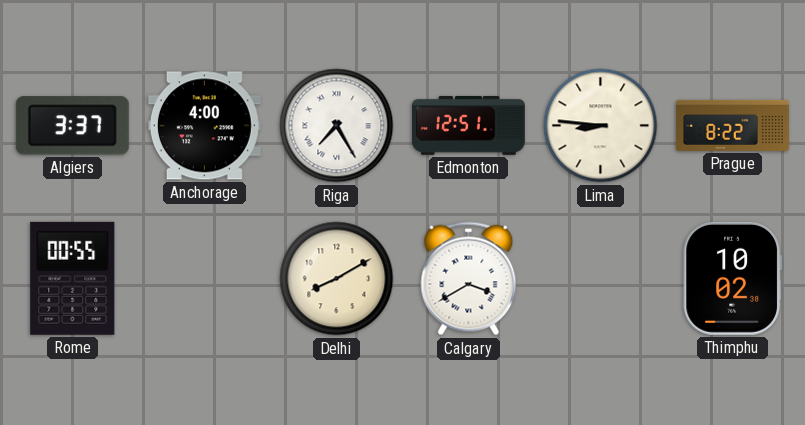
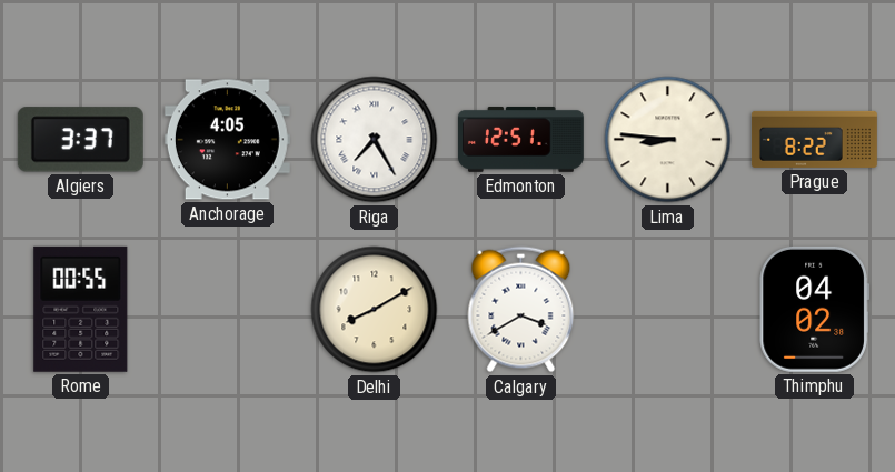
Anchorage: 4:00 -> 4:05
Thimphu: 10:02 -> 04:02
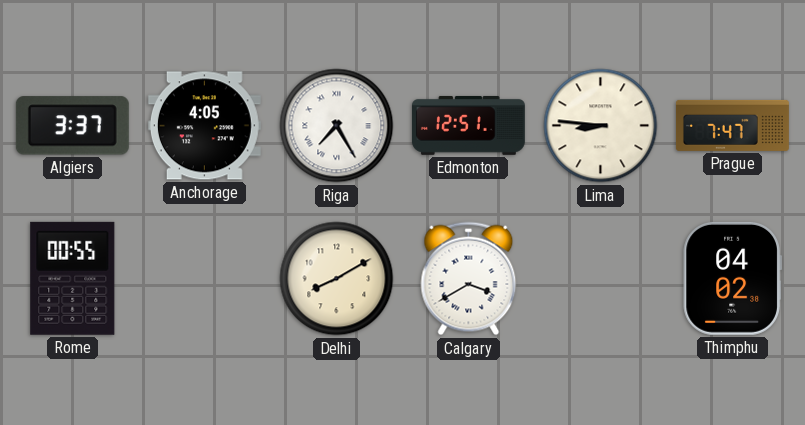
Prague: 8:22 -> 7:47
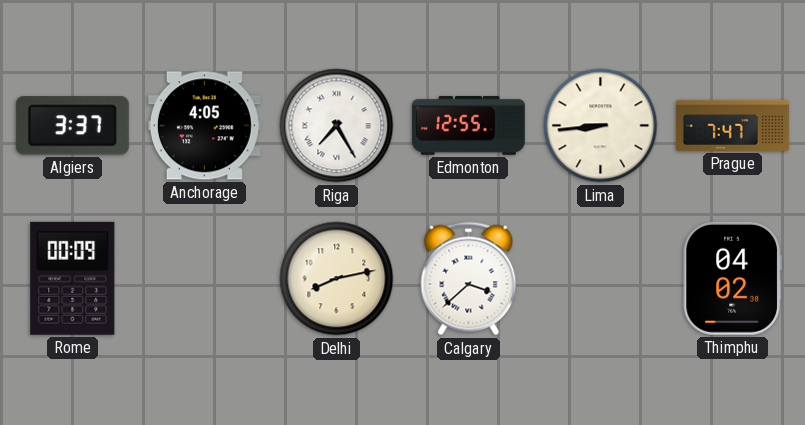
Edmonton: 12:51 -> 12:55
Lima: 8:46 -> 8:44
Rome: 00:55 -> 00:09
Delhi: 8:10 -> 8:13
Calgary: 3:40 -> 3:38
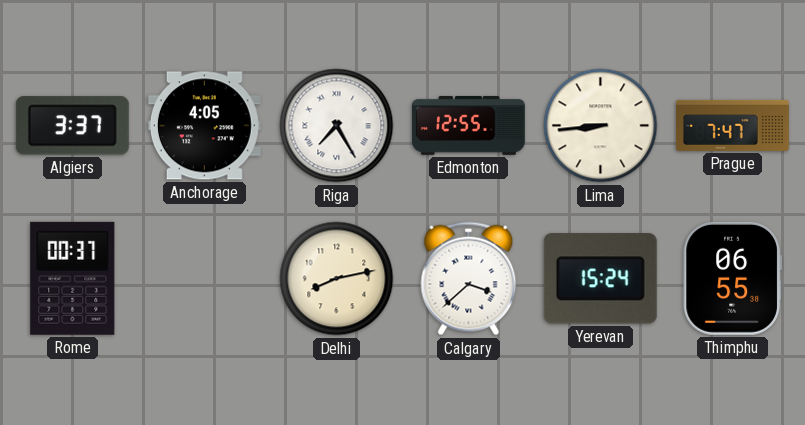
Rome: 00:09 -> 00:37
Yerevan: none -> 15:24
Thimphu: 04:02 -> 06:55
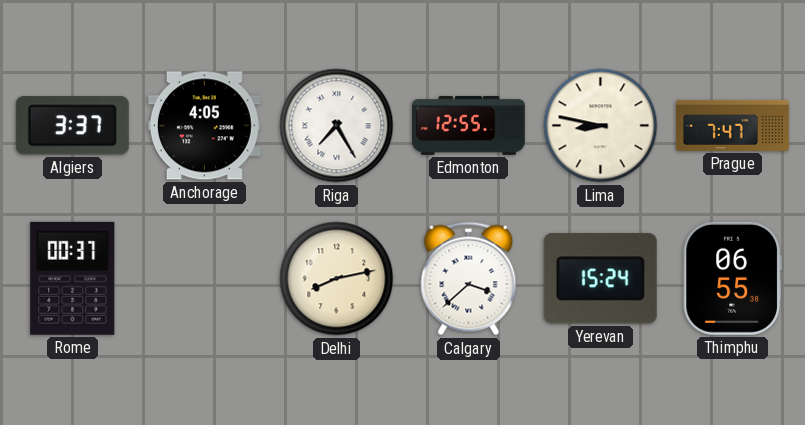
Lima: 8:44 -> 8:47
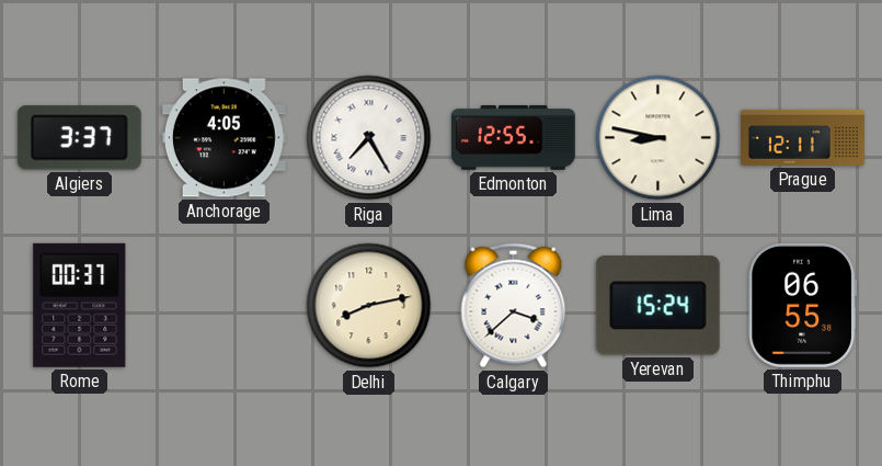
Prague: 7:47 -> 12:11
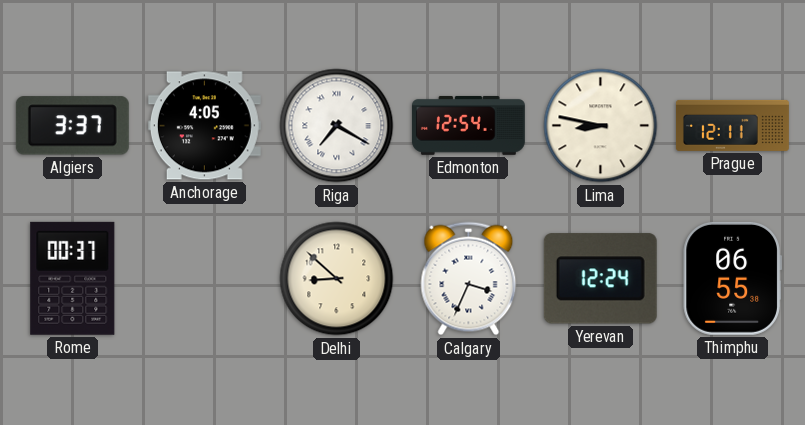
Riga: 7:25 -> 7:20
Edmonton: 12:55 -> 12:54
Delhi: 8:13 -> 8:52
Calgary: 3:38 -> 3:34
Yerevan: 15:24 -> 12:24
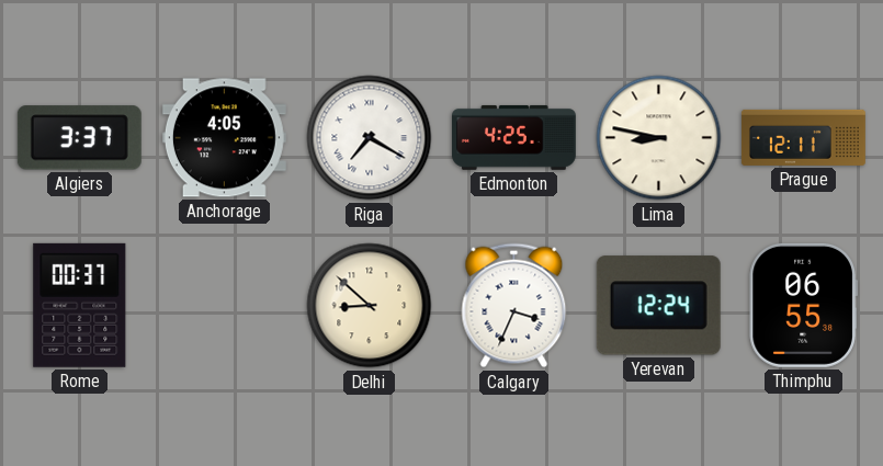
Edmonton: 12:54 -> 4:25
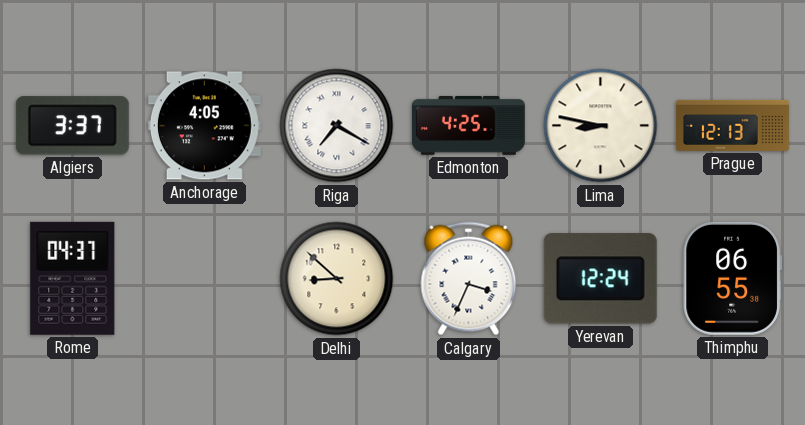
Prague: 12:11 -> 12:13
Rome: 00:37 -> 04:37
